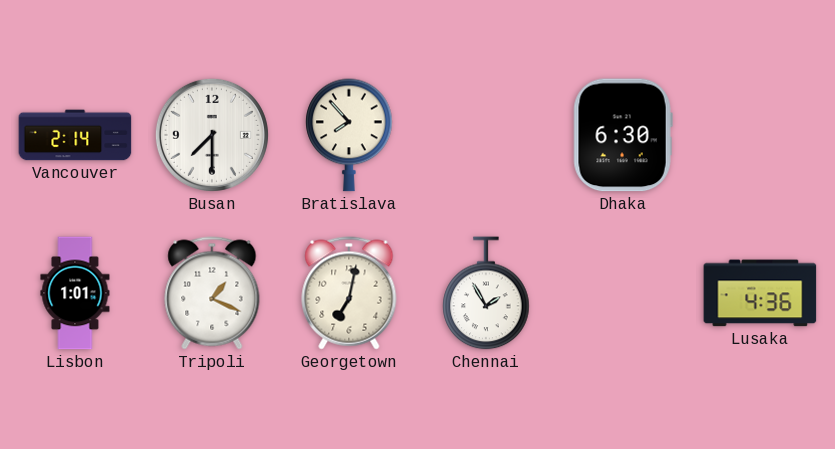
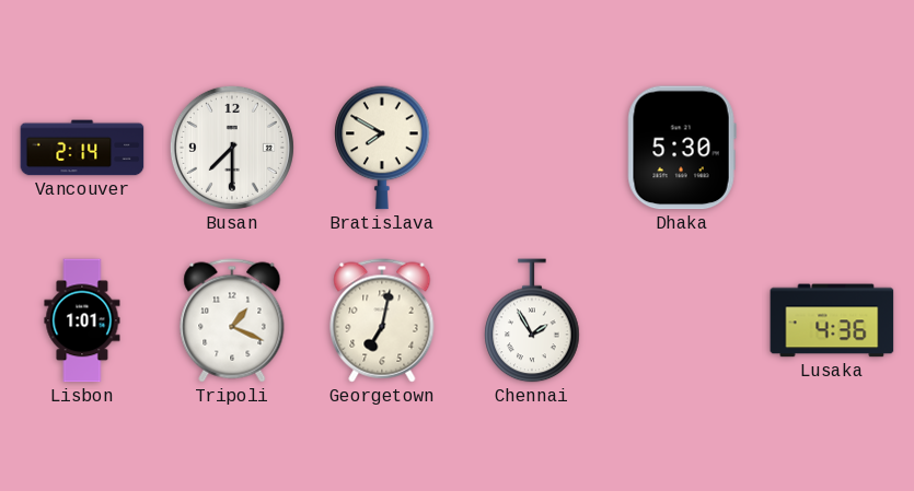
Bratislava: 7:53 -> 7:50
Dhaka: 6:30 -> 5:30
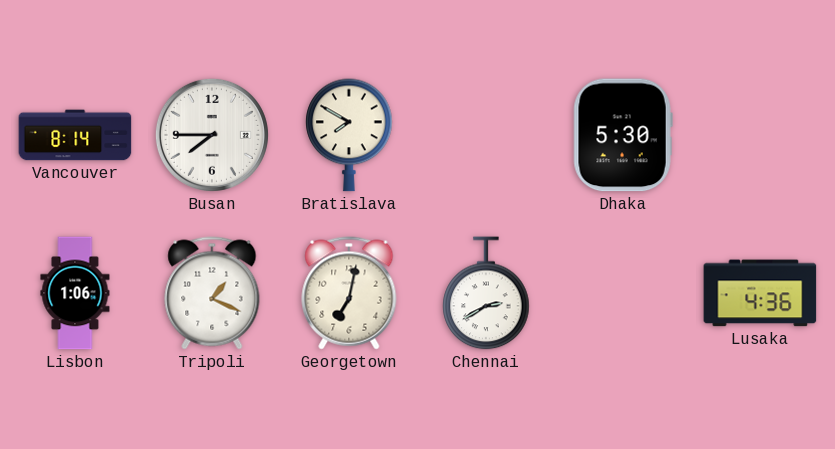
Vancouver: 2:14 -> 8:14
Busan: 7:30 -> 7:45
Lisbon: 1:01 -> 1:06
Chennai: 1:55 -> 2:40
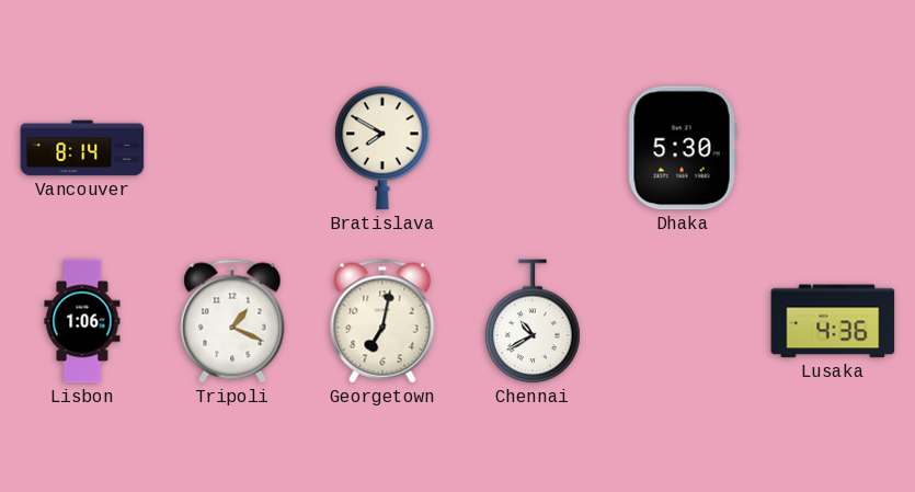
Busan: 7:45 -> none
Chennai: 2:40 -> 10:40
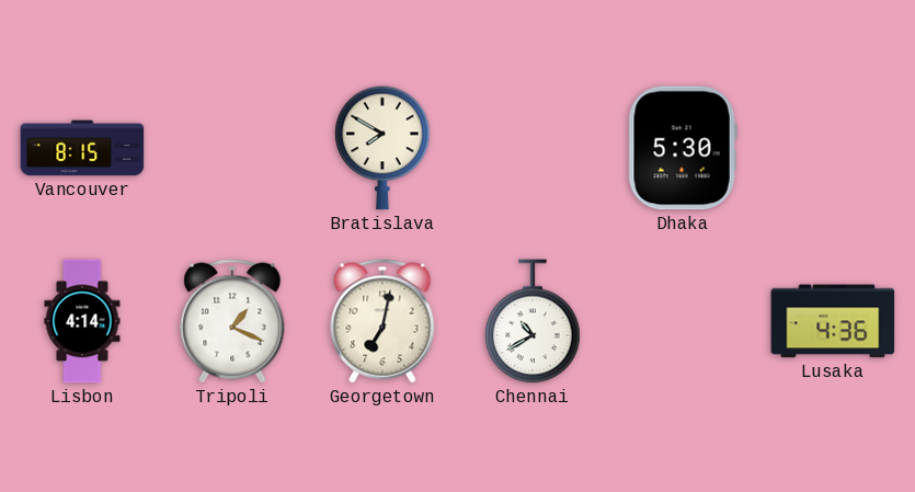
Vancouver: 8:14 -> 8:15
Lisbon: 1:06 -> 4:14
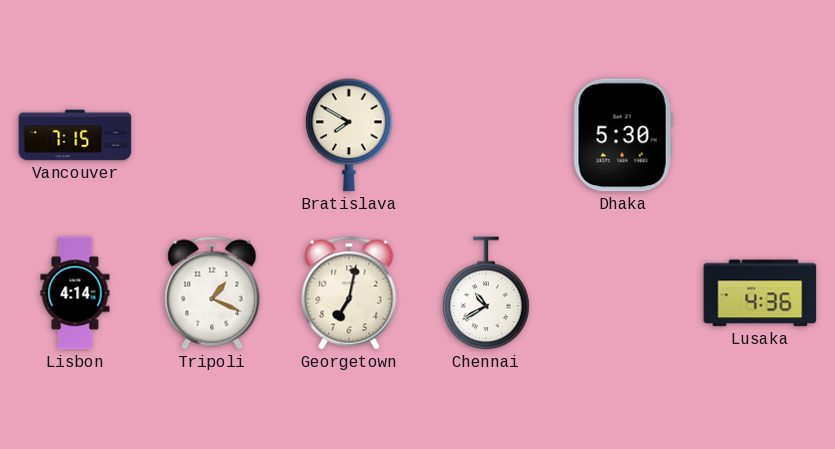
Vancouver: 8:15 -> 7:15
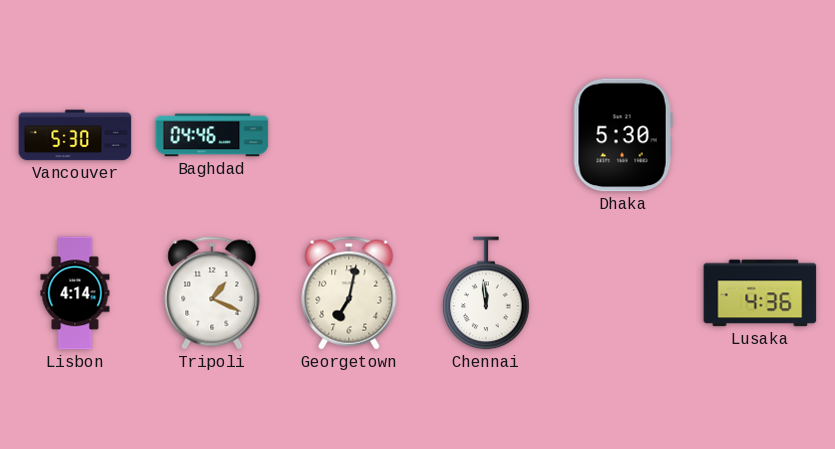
Vancouver: 7:15 -> 5:30
Baghdad: none -> 04:46
Bratislava: 7:50 -> none
Chennai: 10:40 -> 11:59
